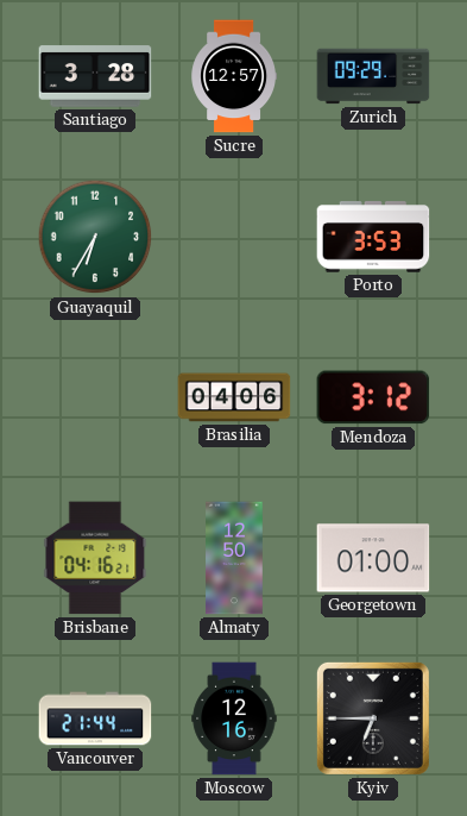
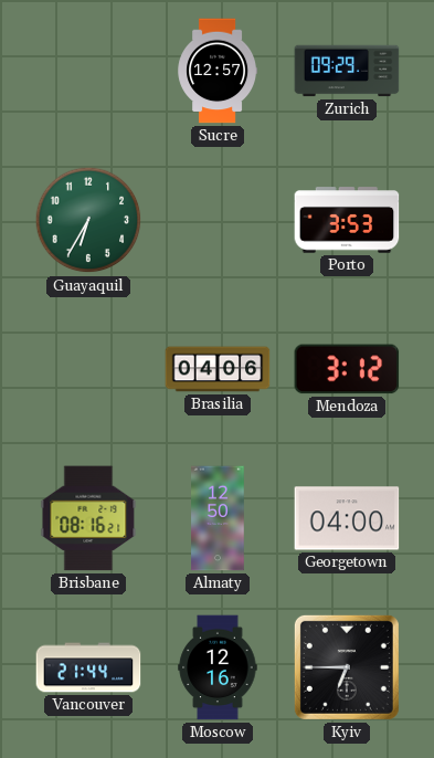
Santiago: 3:28 -> none
Brisbane: 04:16 -> 08:16
Georgetown: 01:00 -> 04:00
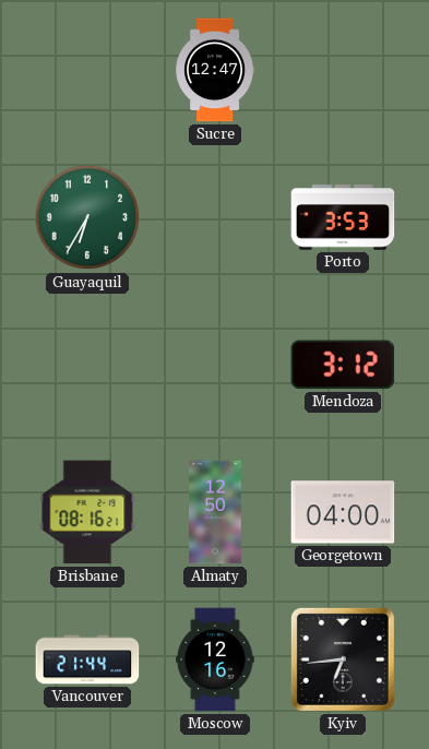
Sucre: 12:57 -> 12:47
Zurich: 09:29 -> none
Brasilia: 04:06 -> none
Kyiv: 6:45 -> 6:44
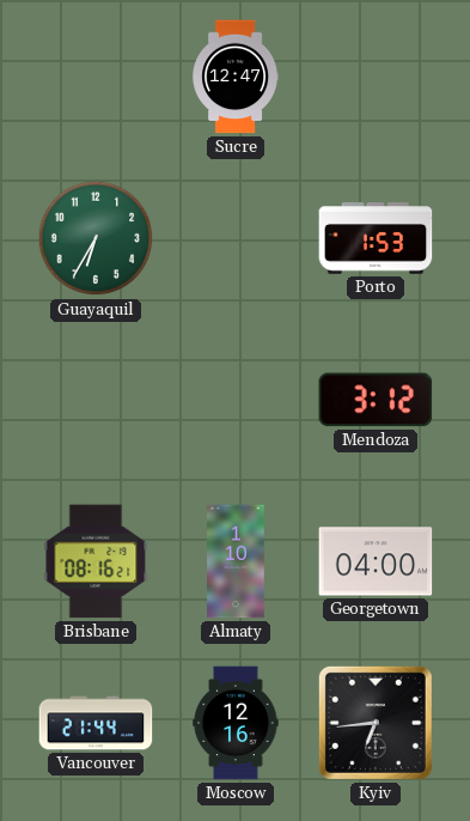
Porto: 3:53 -> 1:53
Almaty: 12:50 -> 1:10
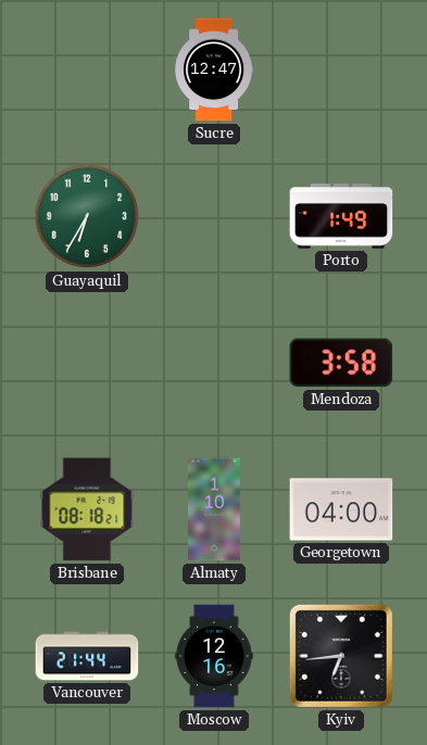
Porto: 1:53 -> 1:49
Mendoza: 3:12 -> 3:58
Brisbane: 08:16 -> 08:18
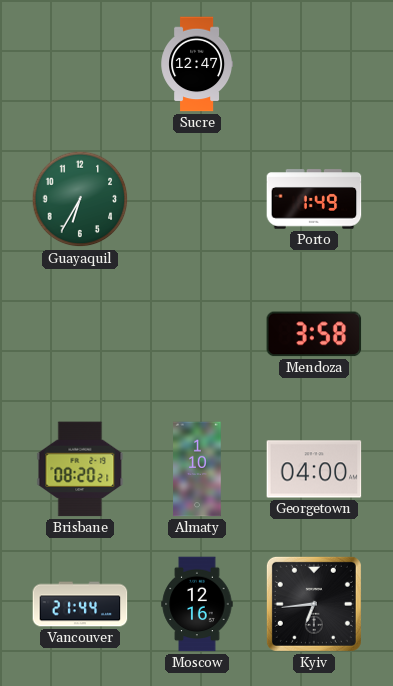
Brisbane: 08:18 -> 08:20
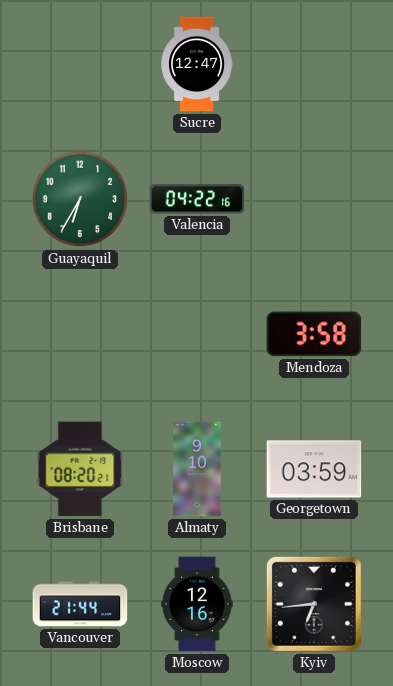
Valencia: none -> 04:22
Porto: 1:49 -> none
Almaty: 1:10 -> 9:10
Georgetown: 04:00 -> 03:59
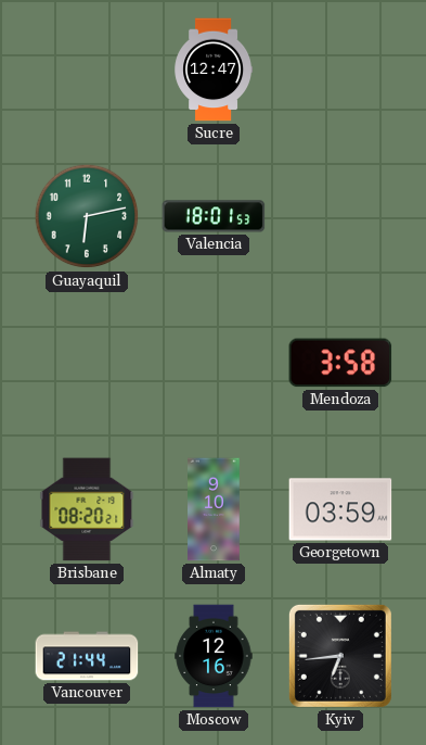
Guayaquil: 6:35 -> 6:13
Valencia: 04:22 -> 18:01
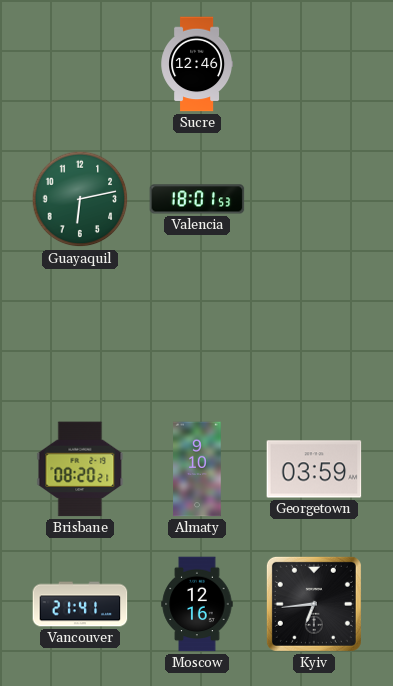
Sucre: 12:47 -> 12:46
Mendoza: 3:58 -> none
Vancouver: 21:44 -> 21:41
